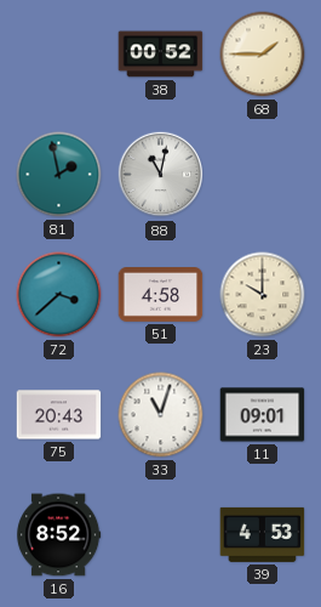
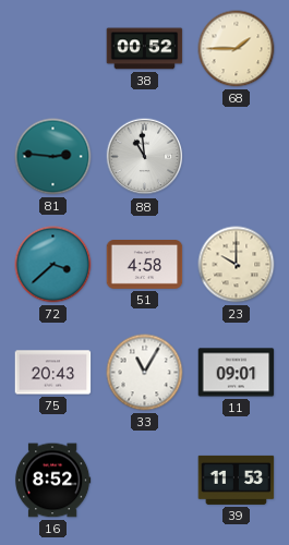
81: 1:58 -> 2:46
88: 11:02 -> 10:59
33: 11:03 -> 11:05
39: 4:53 -> 11:53
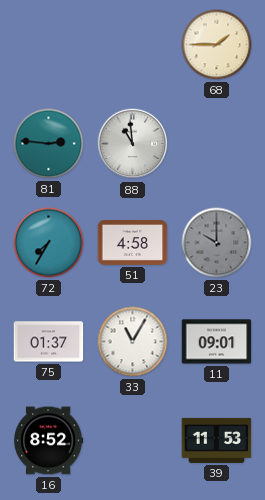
38: 00:52 -> none
72: 3:38 -> 7:35
23 dial: cream -> grey
75: 20:43 -> 01:37
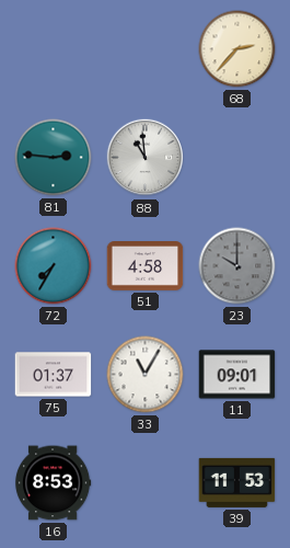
68: 1:45 -> 2:37
16: 8:52 -> 8:53
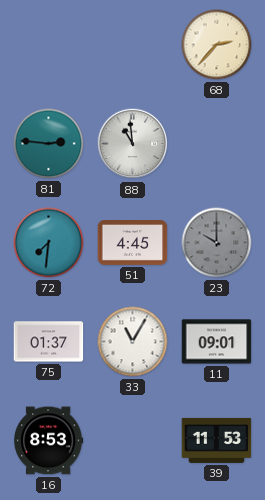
72: 7:35 -> 7:31
51: 4:58 -> 4:45
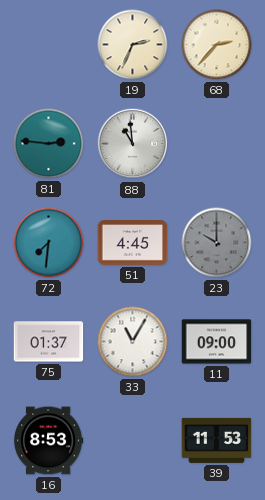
19: none -> 2:34
11: 09:01 -> 09:00
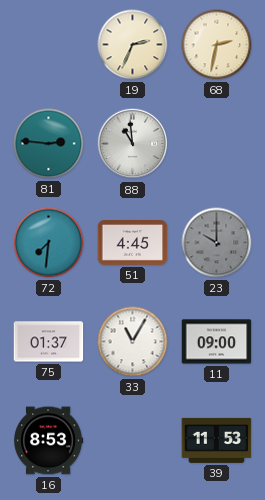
68: 2:37 -> 2:32
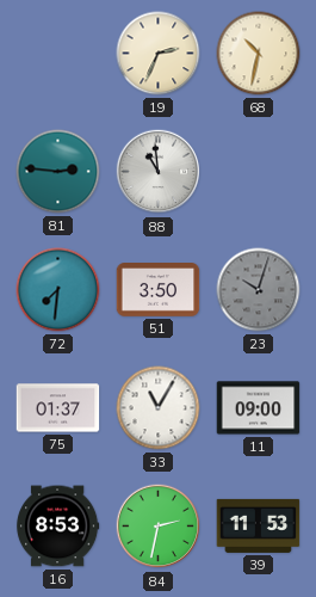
68: 2:32 -> 10:32
51: 4:45 -> 3:50
23: 10:00 -> 10:03
84: none -> 2:32
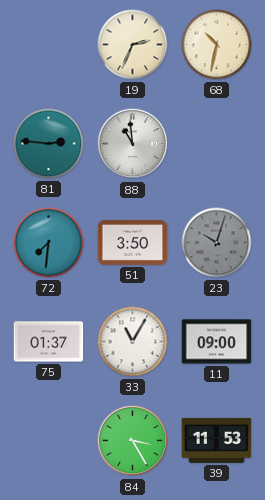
16: 8:53 -> none
84: 2:32 -> 3:25
